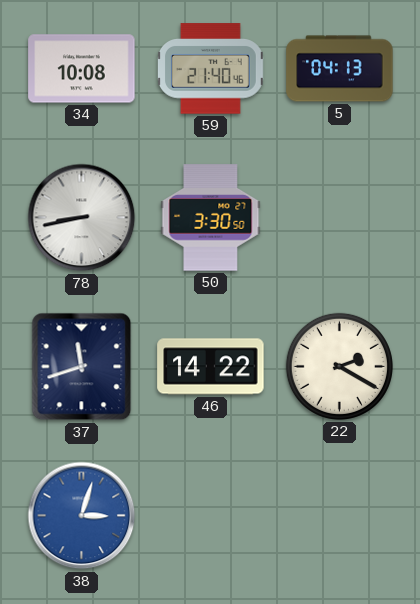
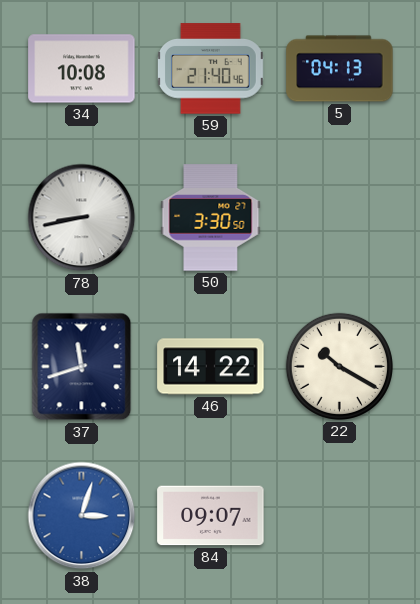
22: 2:20 -> 10:20
84: none -> 09:07
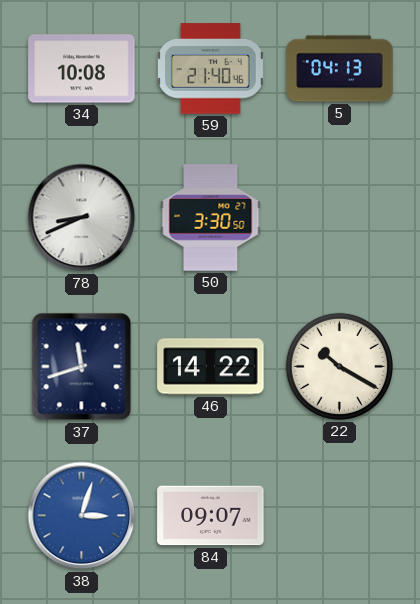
78: 8:43 -> 8:41
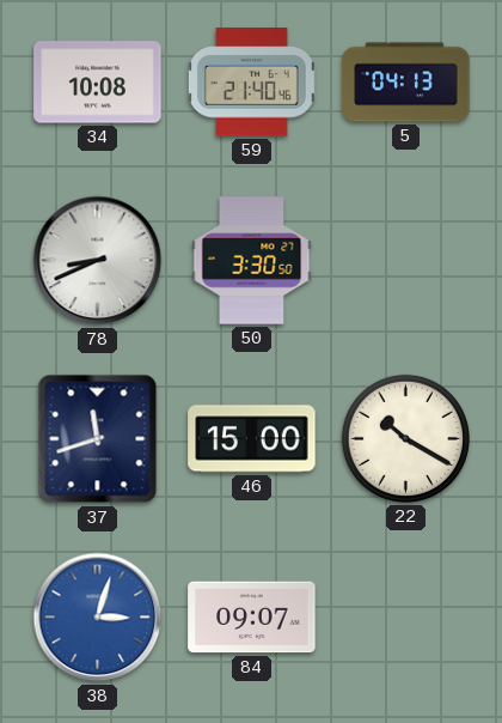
46: 14:22 -> 15:00
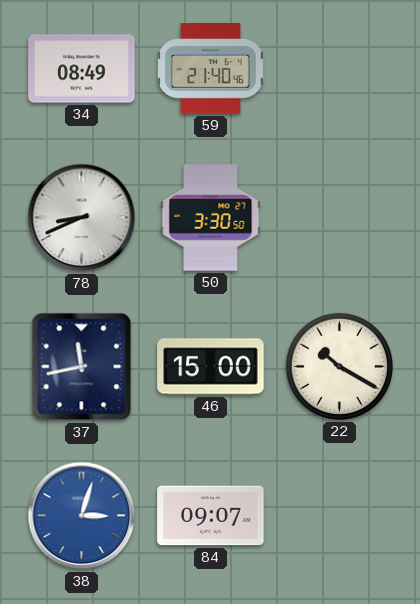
34: 10:08 -> 08:49
5: 04:13 -> none
37: 11:42 -> 11:43
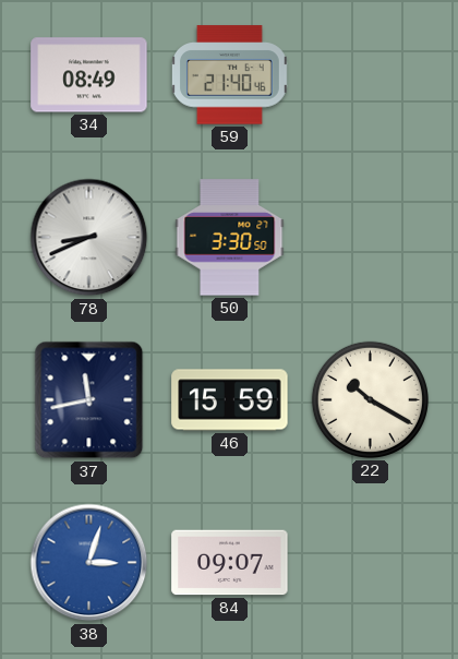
46: 15:00 -> 15:59
